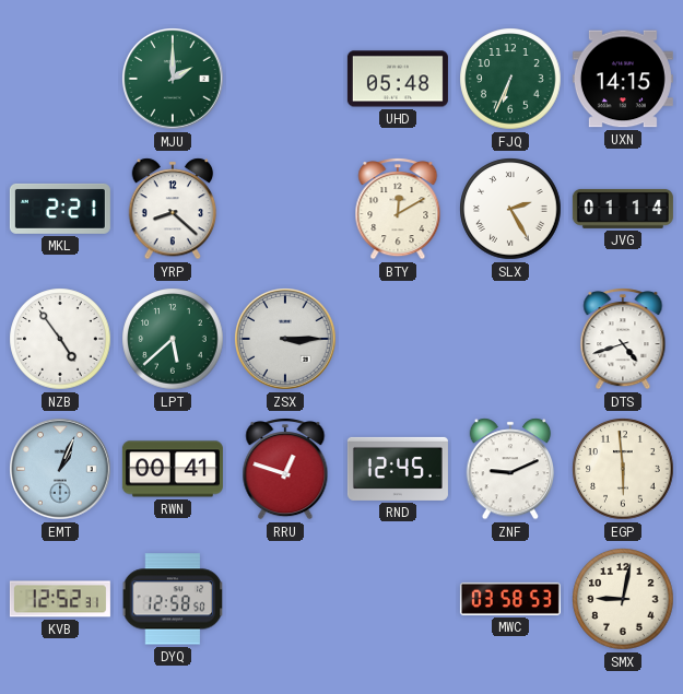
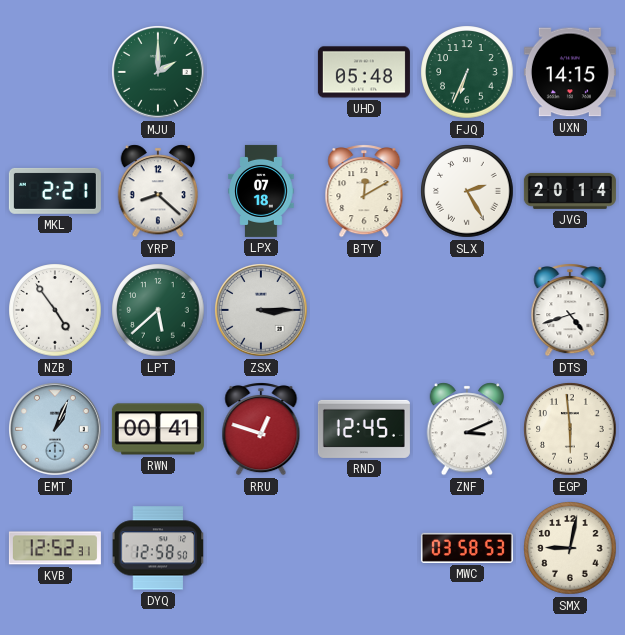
LPX: none -> 07:18
JVG: 01:14 -> 20:14
ZNF: 9:11 -> 3:11
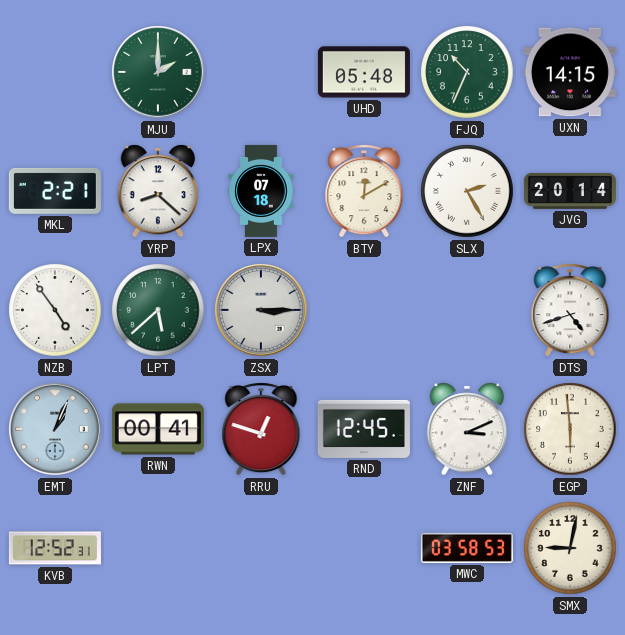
FJQ: 6:34 -> 10:34
DYQ: 12:58 -> none
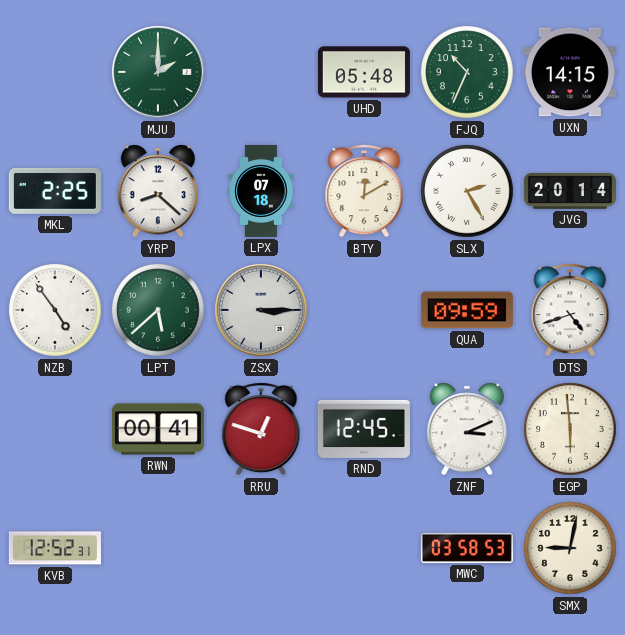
MKL: 2:21 -> 2:25
QUA: none -> 09:59
EMT: 1:04 -> none
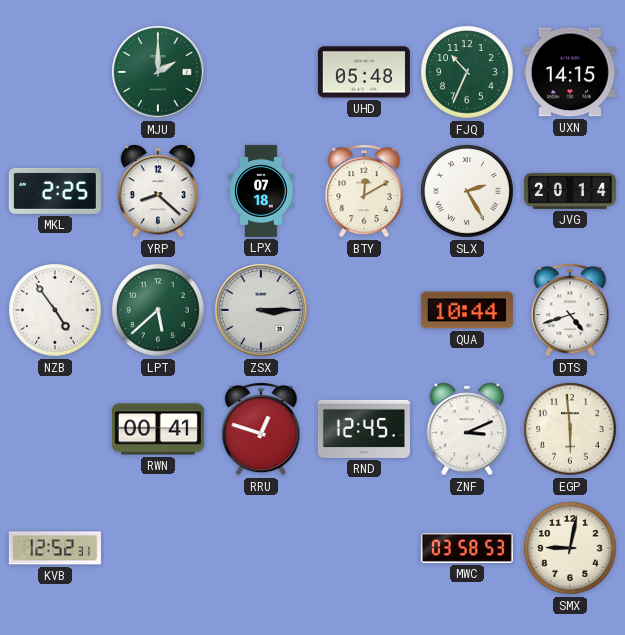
QUA: 09:59 -> 10:44
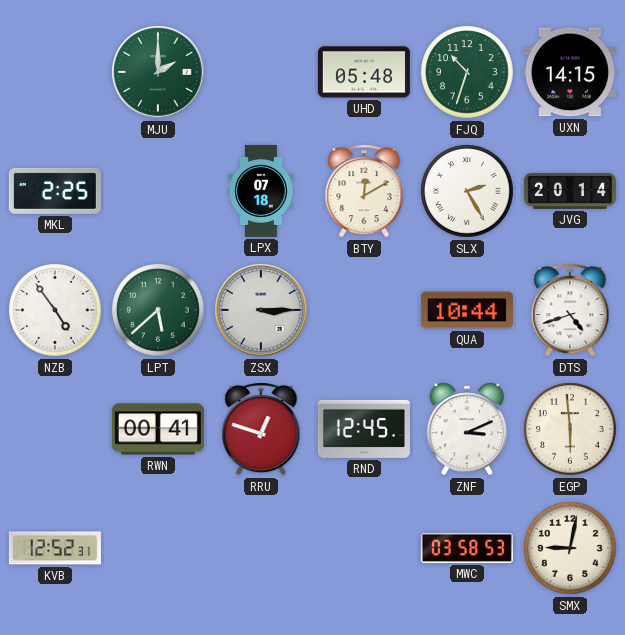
FJQ: 10:34 -> 10:33
YRP: 8:22 -> none
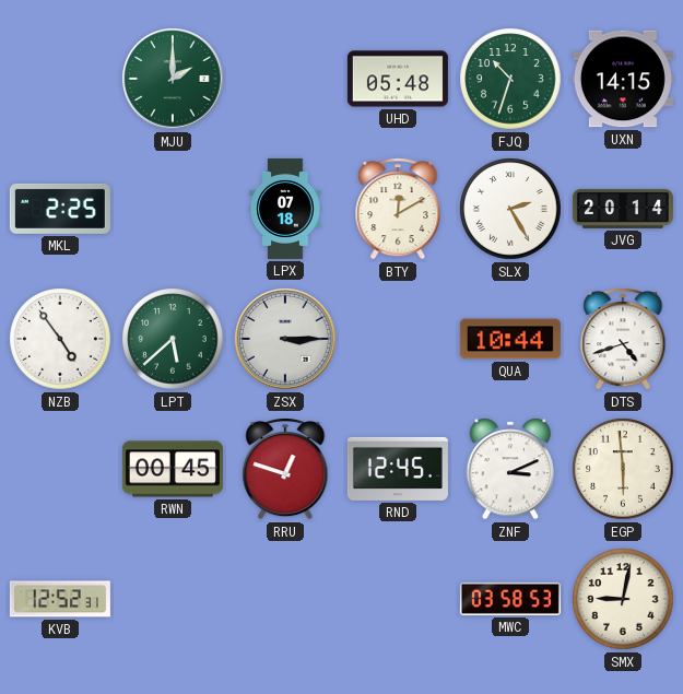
RWN: 00:41 -> 00:45
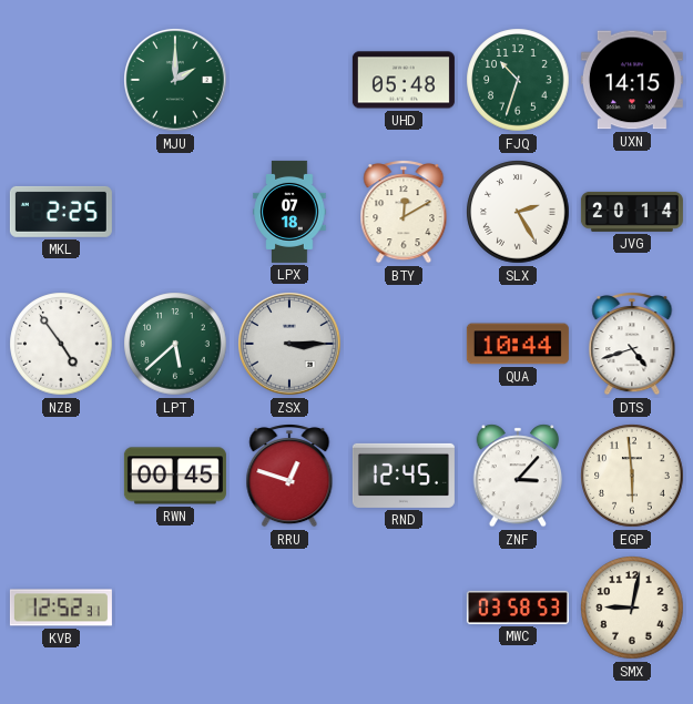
ZNF: 3:11 -> 3:07
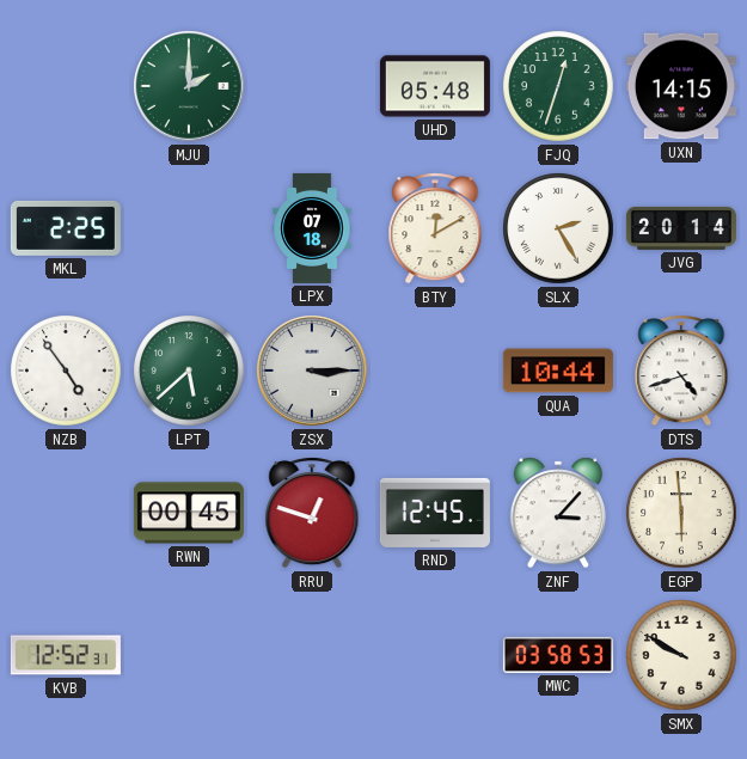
FJQ: 10:33 -> 12:33
SMX: 9:02 -> 9:50
